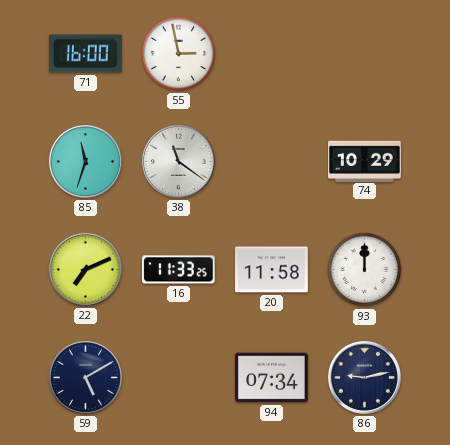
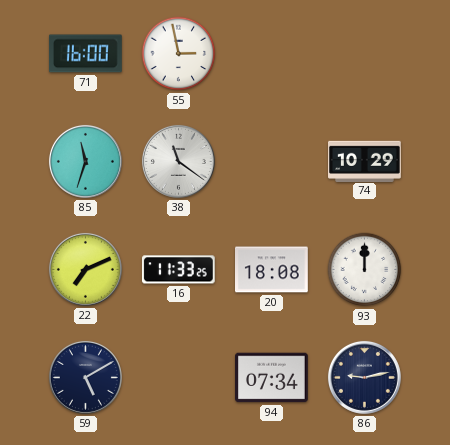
20: 11:58 -> 18:08
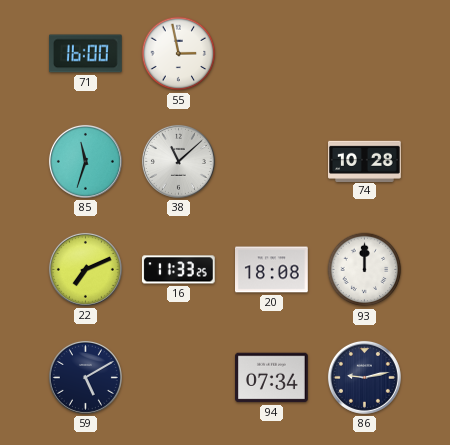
38: 11:21 -> 11:08
74: 10:29 -> 10:28
